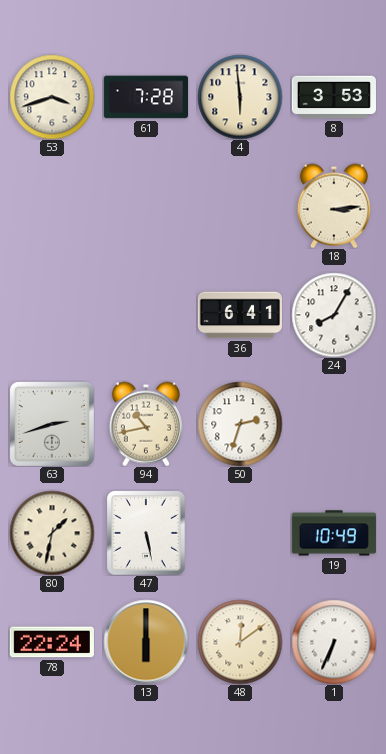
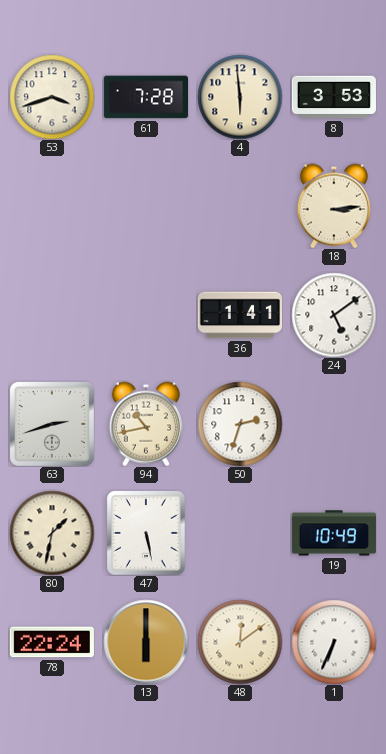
36: 6:41 -> 1:41
24: 8:05 -> 5:09
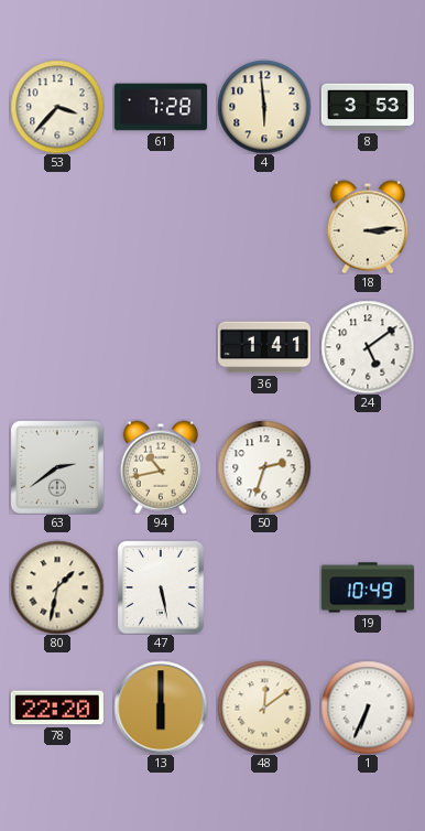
53: 3:42 -> 3:37
63: 2:42 -> 2:39
78: 22:24 -> 22:20
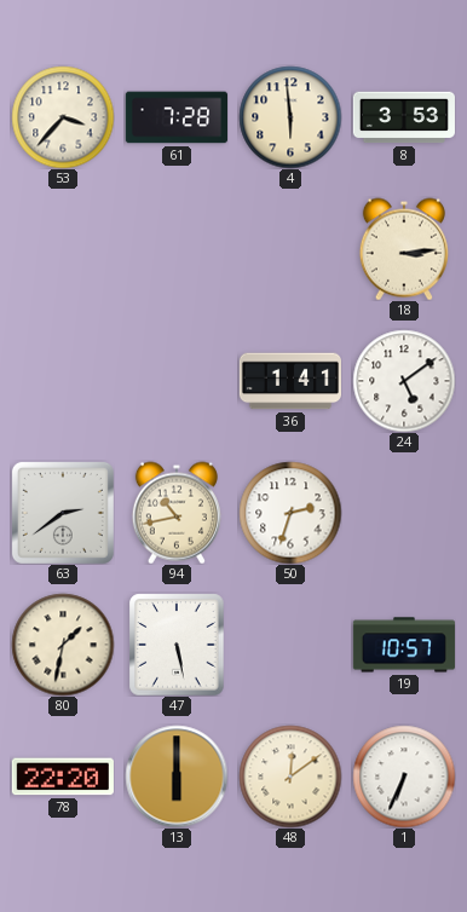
19: 10:49 -> 10:57
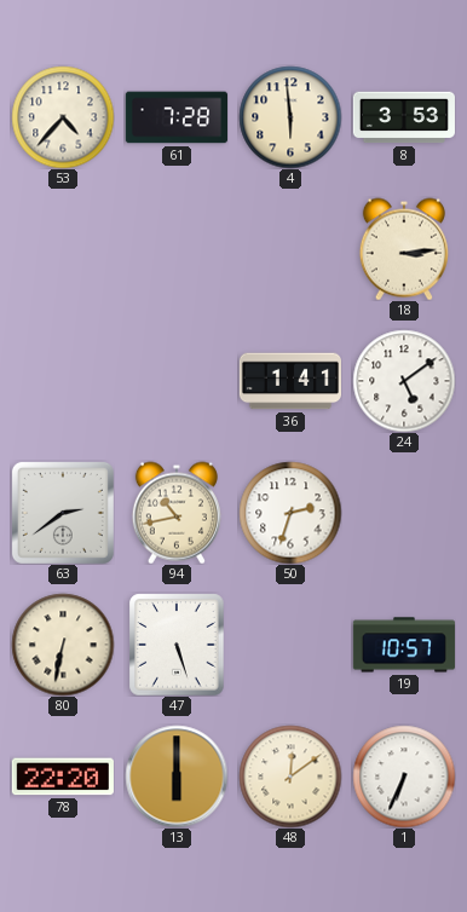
53: 3:37 -> 4:37
80: 1:32 -> 6:32
47: 5:28 -> 5:27
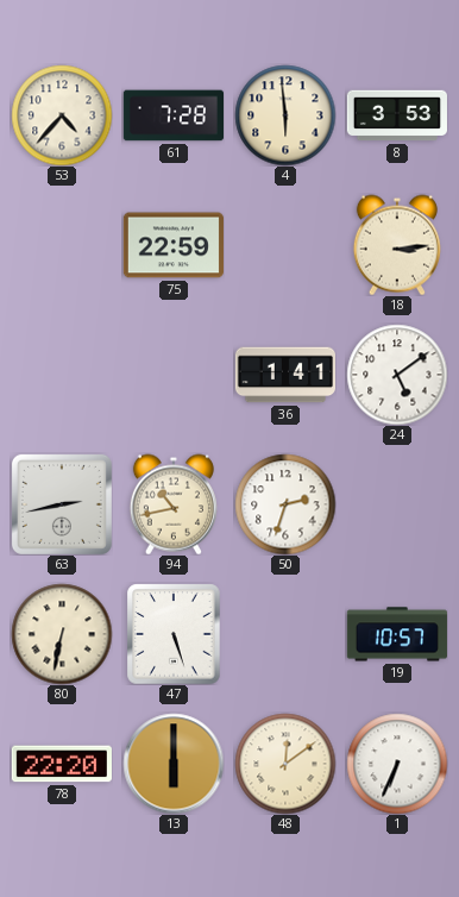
75: none -> 22:59
63: 2:39 -> 2:43
